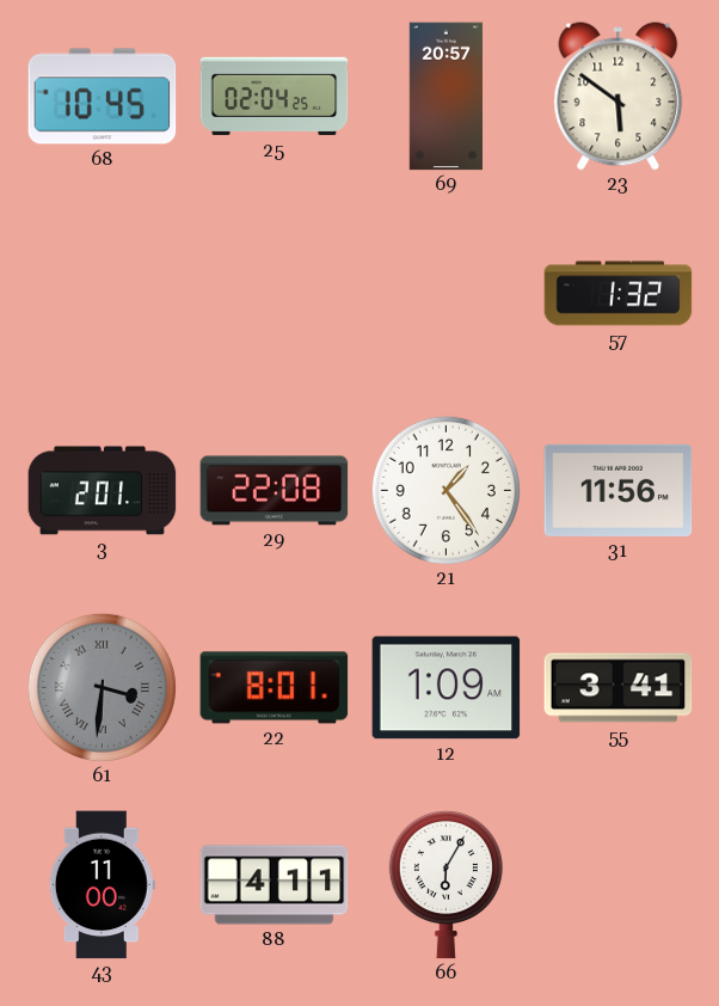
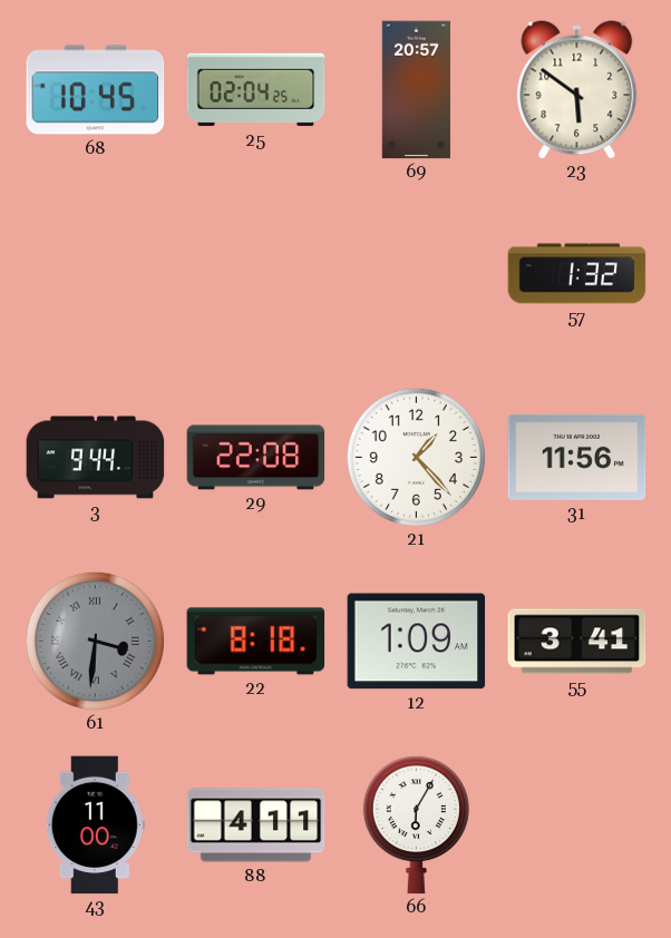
3: 2:01 -> 9:44
21: 1:24 -> 1:23
22: 8:01 -> 8:18
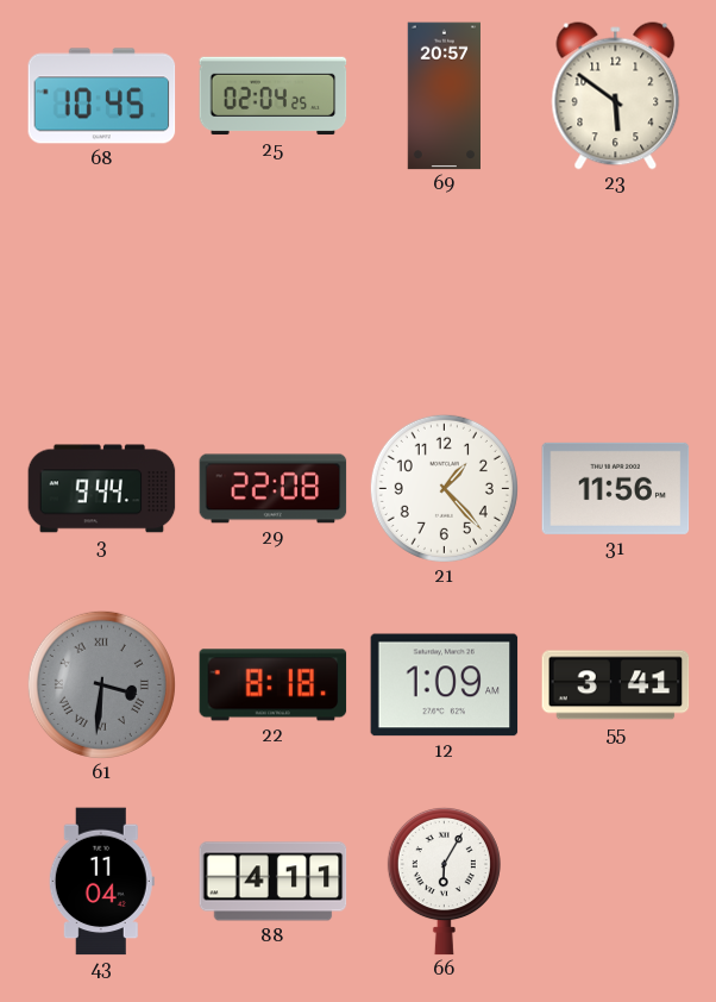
57: 1:32 -> none
43: 11:00 -> 11:04
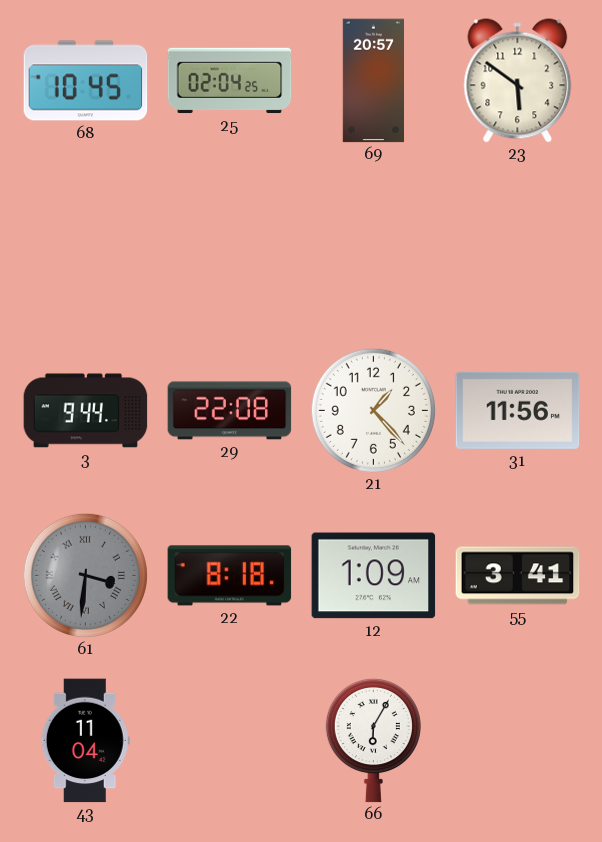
88: 4:11 -> none
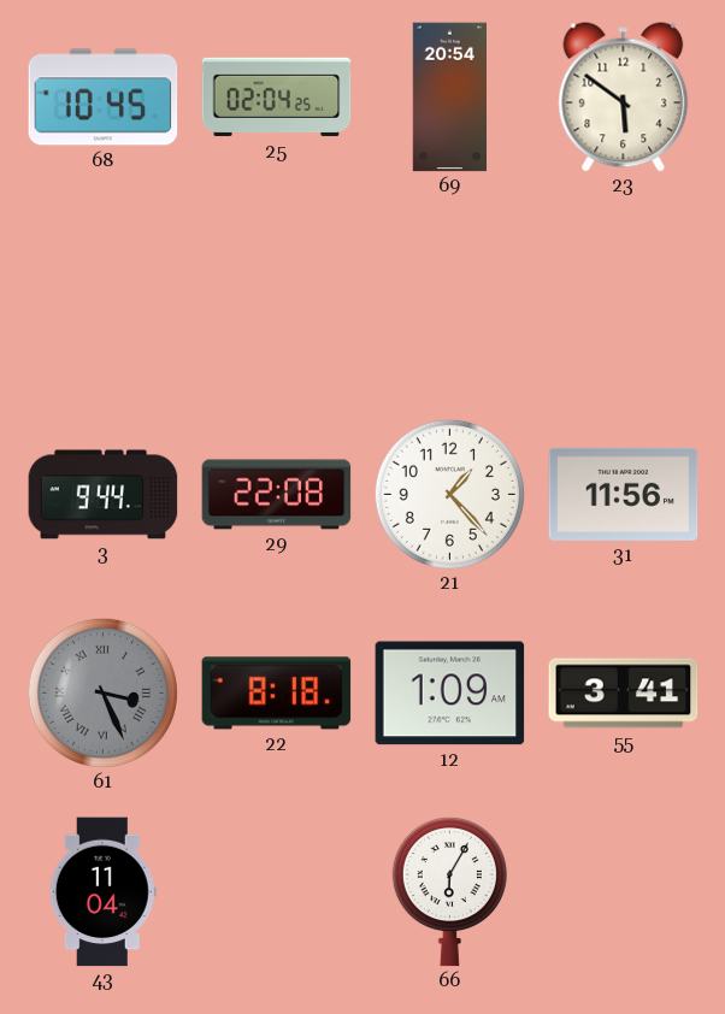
69: 20:57 -> 20:54
61: 3:31 -> 3:26
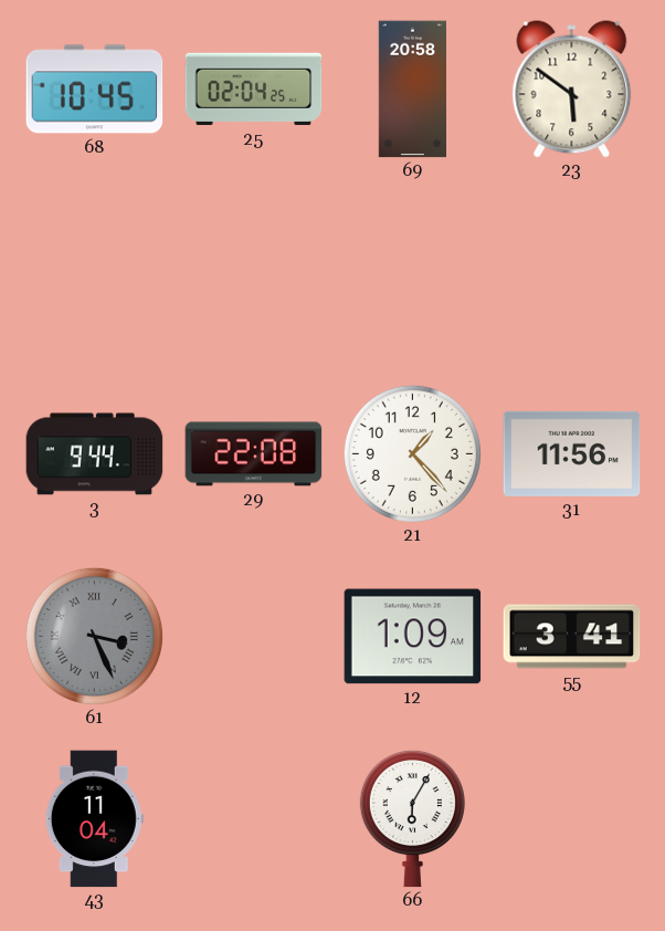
69: 20:54 -> 20:58
22: 8:18 -> none
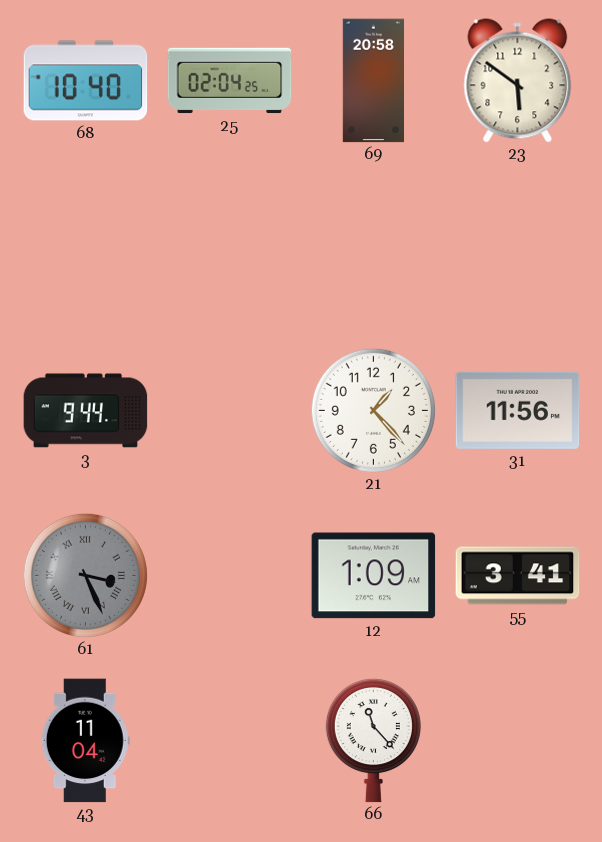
68: 10:45 -> 10:40
29: 22:08 -> none
66: 6:05 -> 11:23
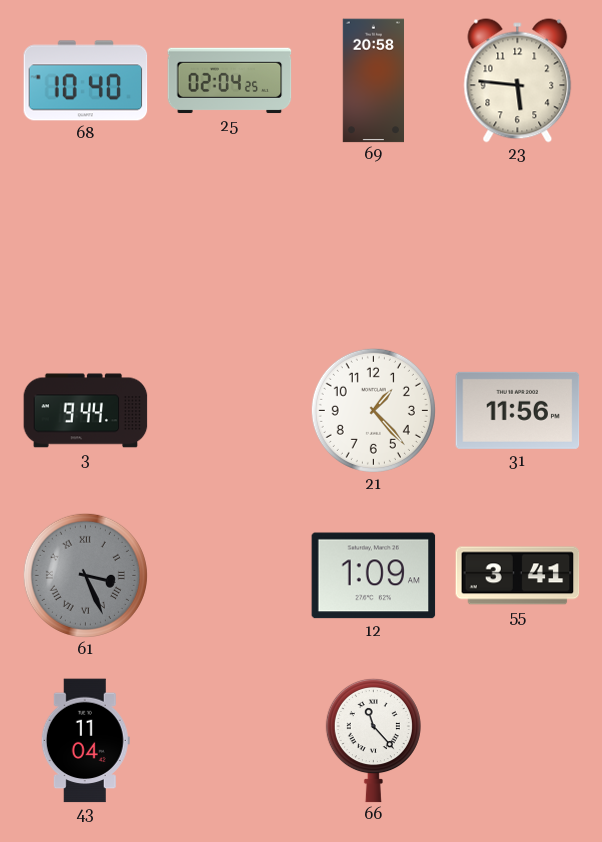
23: 5:51 -> 5:46
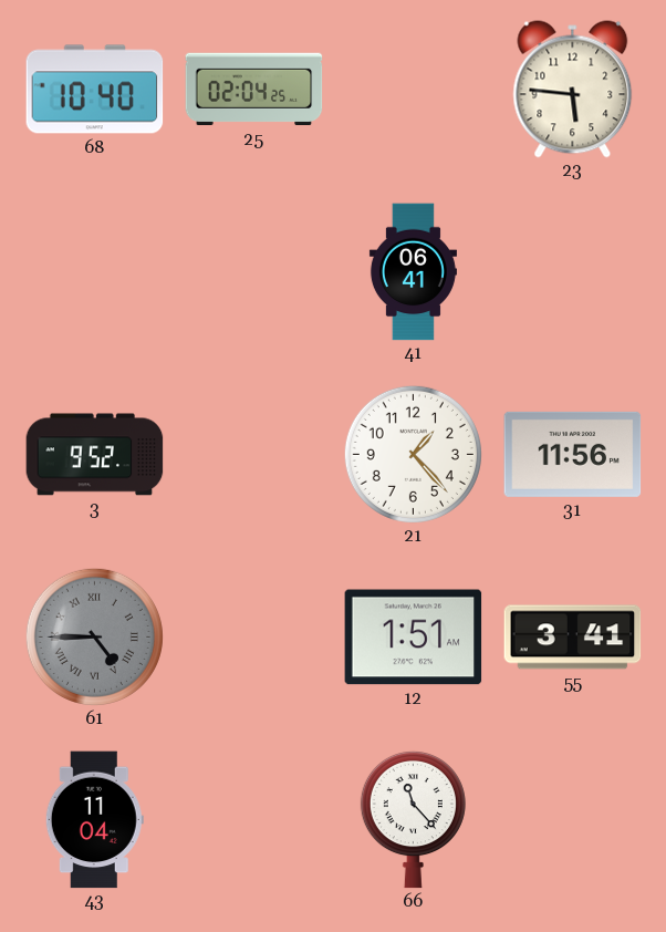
69: 20:58 -> none
41: none -> 06:41
3: 9:44 -> 9:52
61: 3:26 -> 4:45
12: 1:09 -> 1:51
